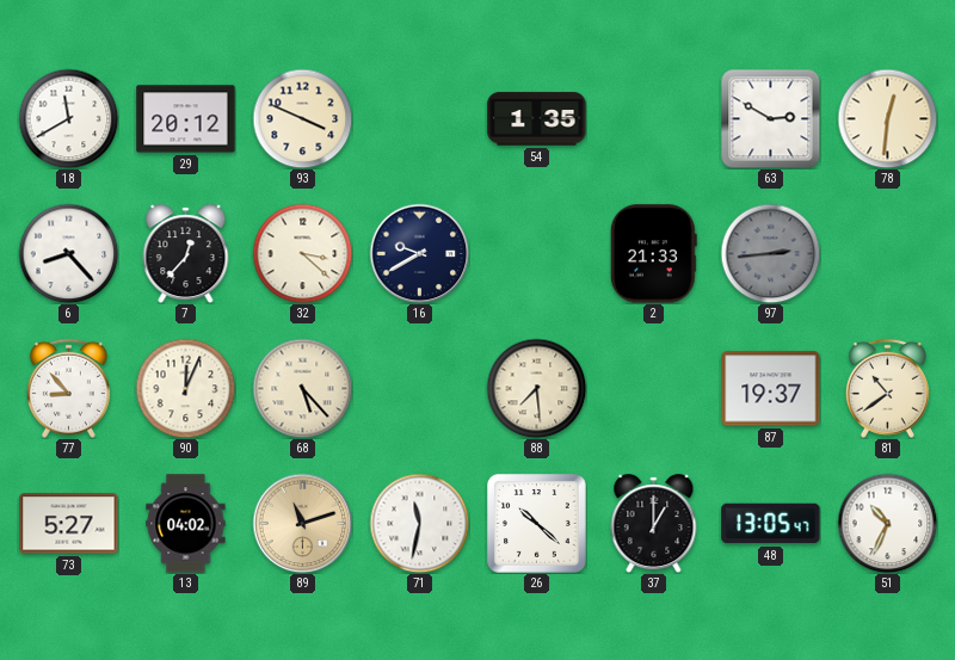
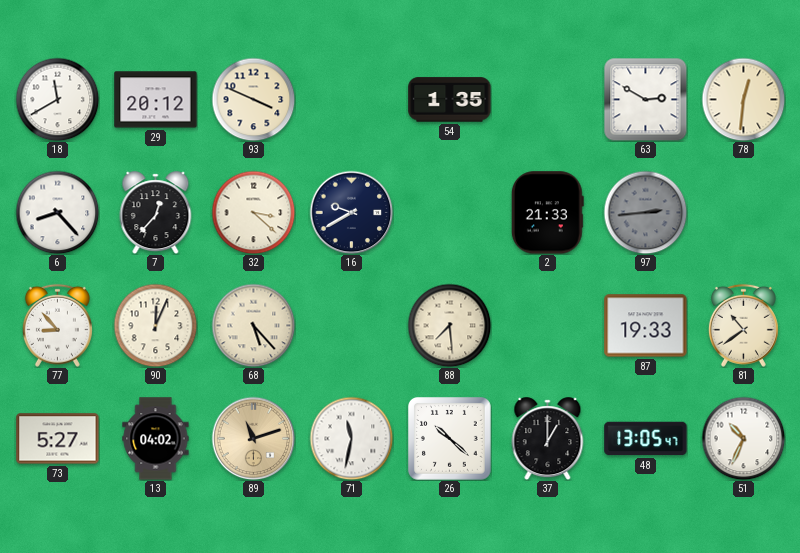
87: 19:37 -> 19:33
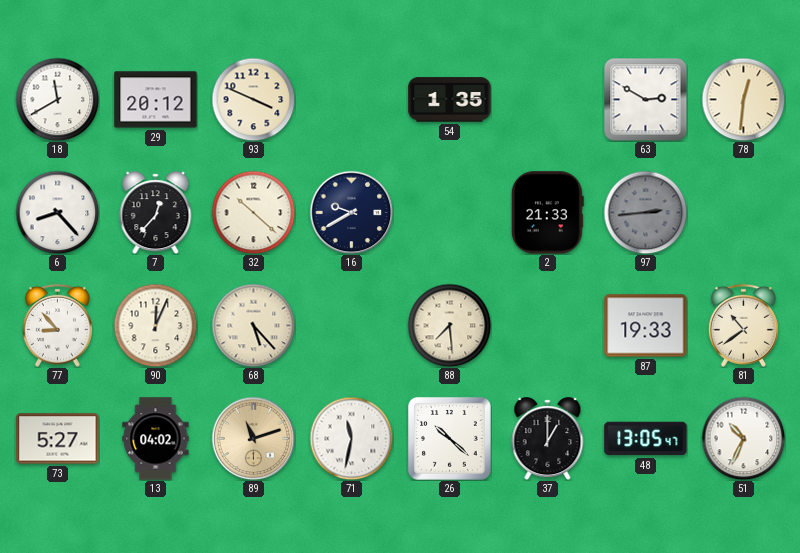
32: 3:22 -> 10:22
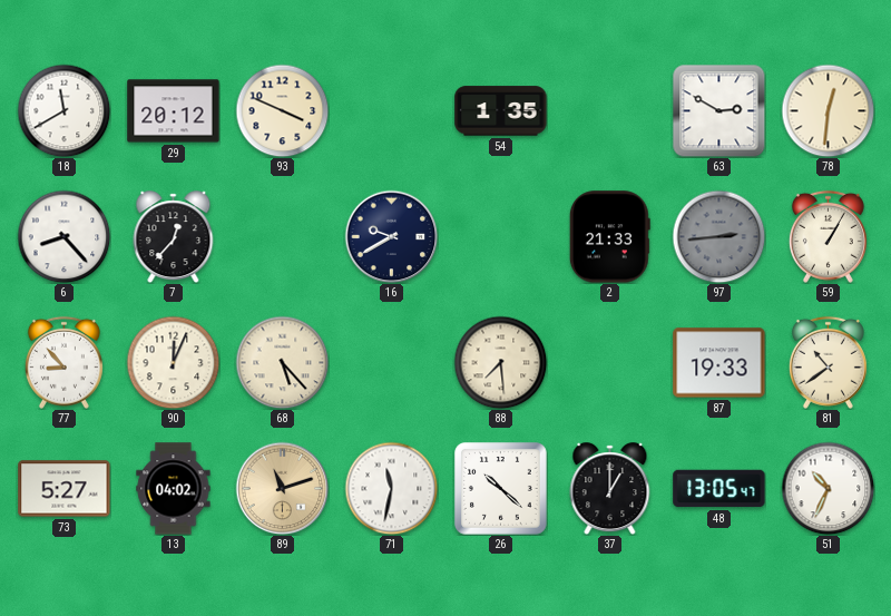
32: 10:22 -> none
59: none -> 1:05
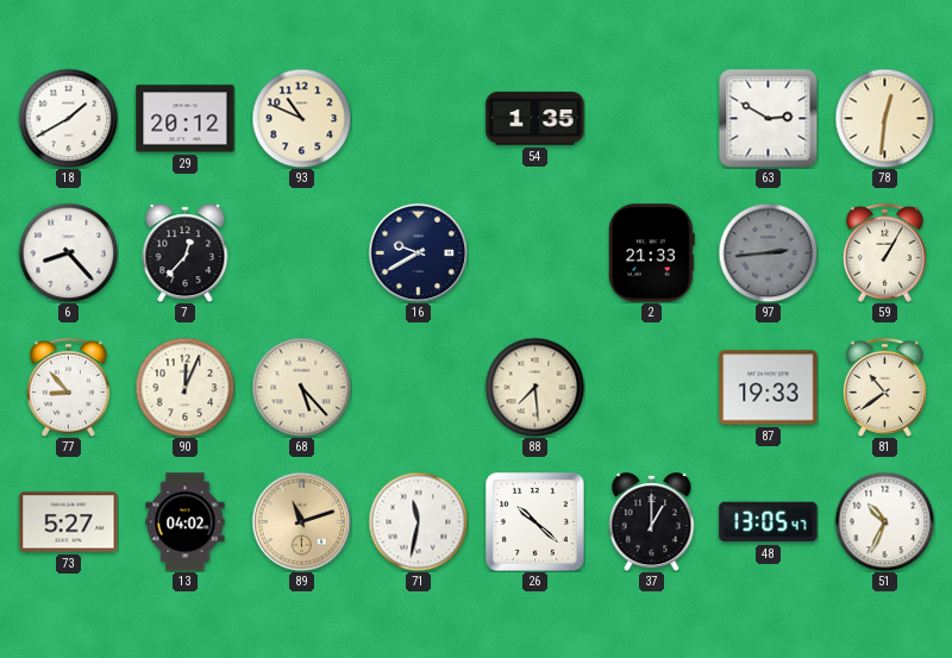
18: 11:40 -> 1:40
93: 3:49 -> 10:49
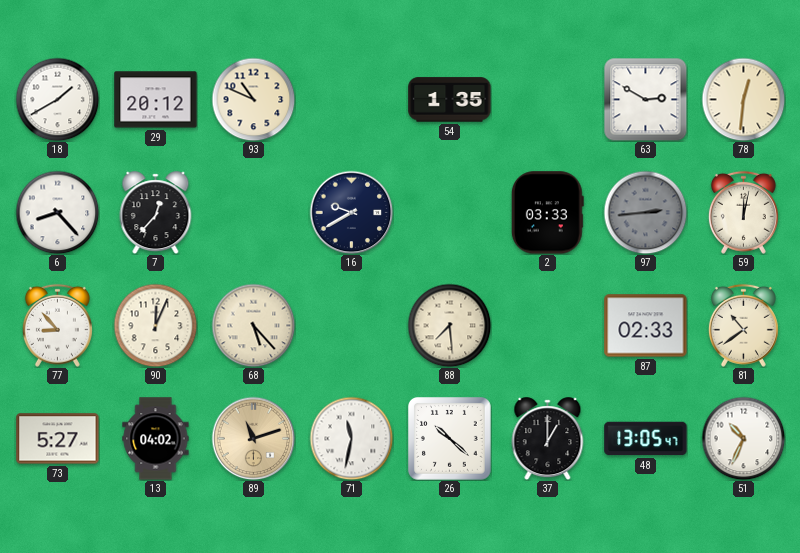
2: 21:33 -> 03:33
59: 1:05 -> 12:02
87: 19:33 -> 02:33
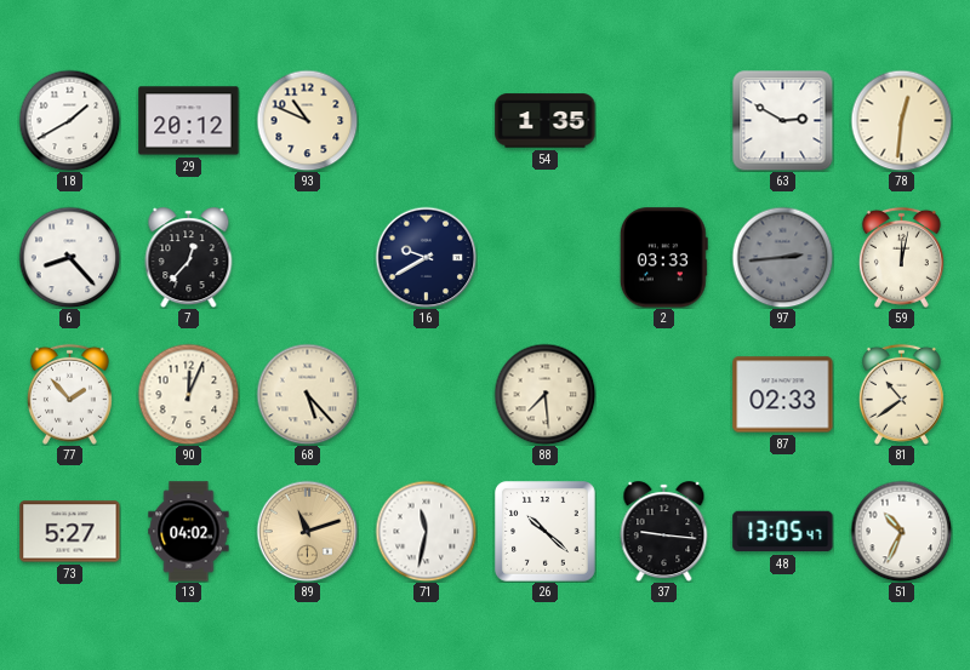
77: 8:53 -> 1:53
37: 1:00 -> 9:16
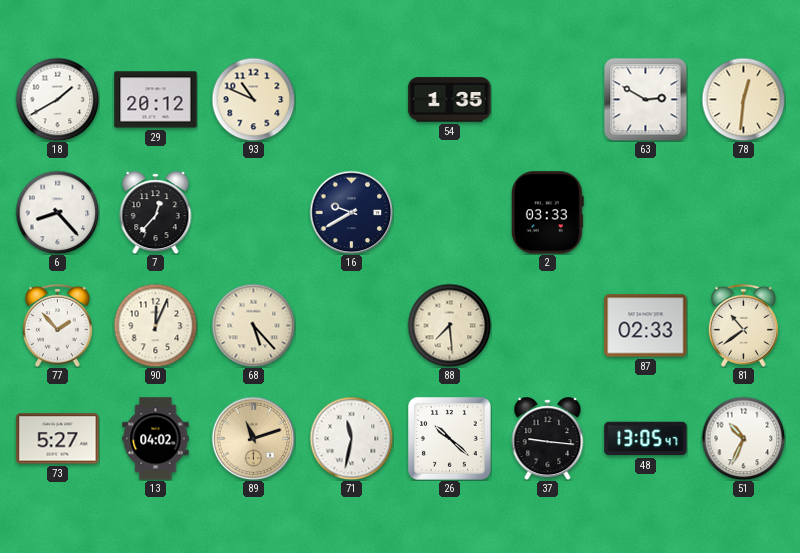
97: 2:44 -> none
59: 12:02 -> none
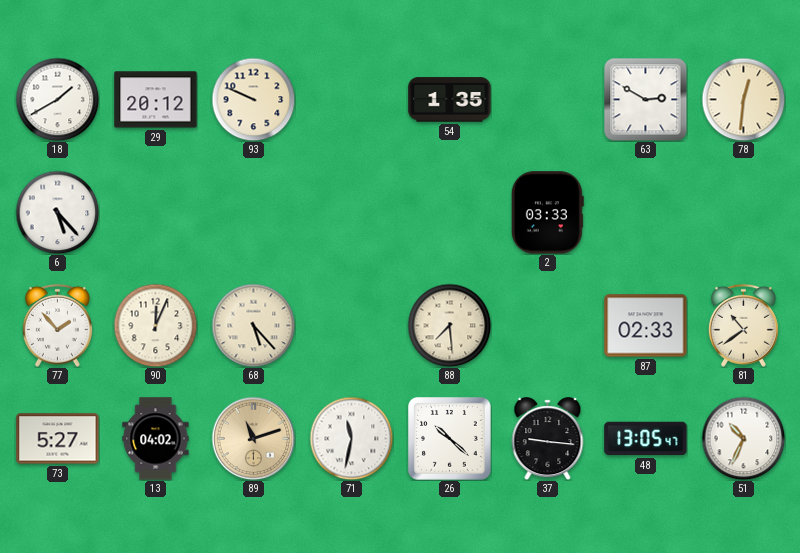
93: 10:49 -> 9:49
6: 8:23 -> 5:23
7: 12:37 -> none
16: 9:40 -> none
